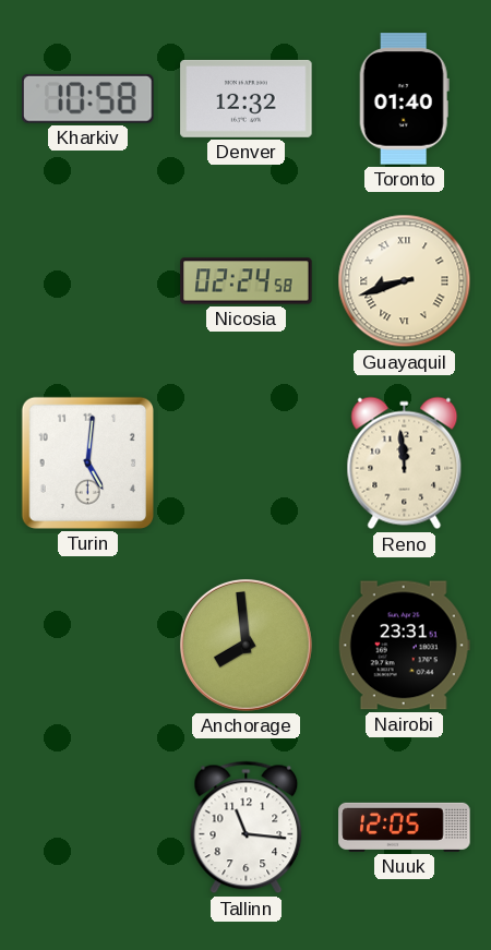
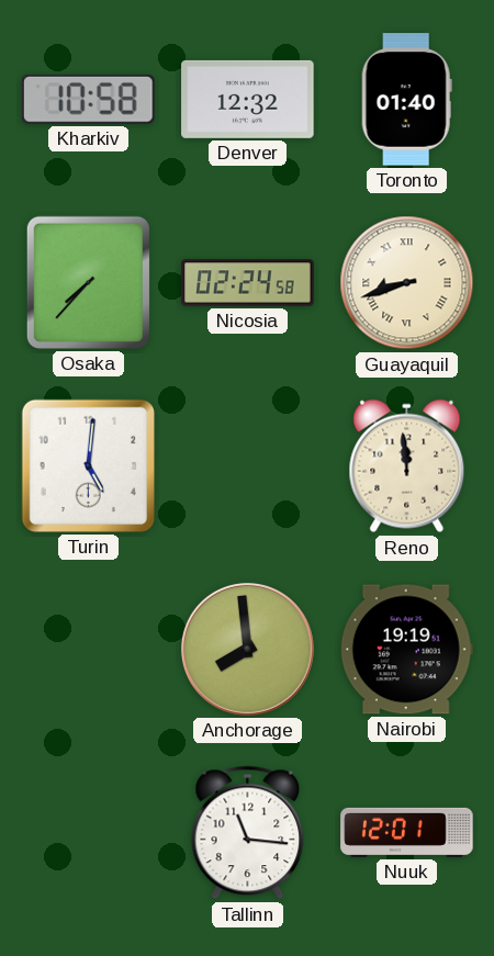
Osaka: none -> 7:37
Nairobi: 23:31 -> 19:19
Nuuk: 12:05 -> 12:01
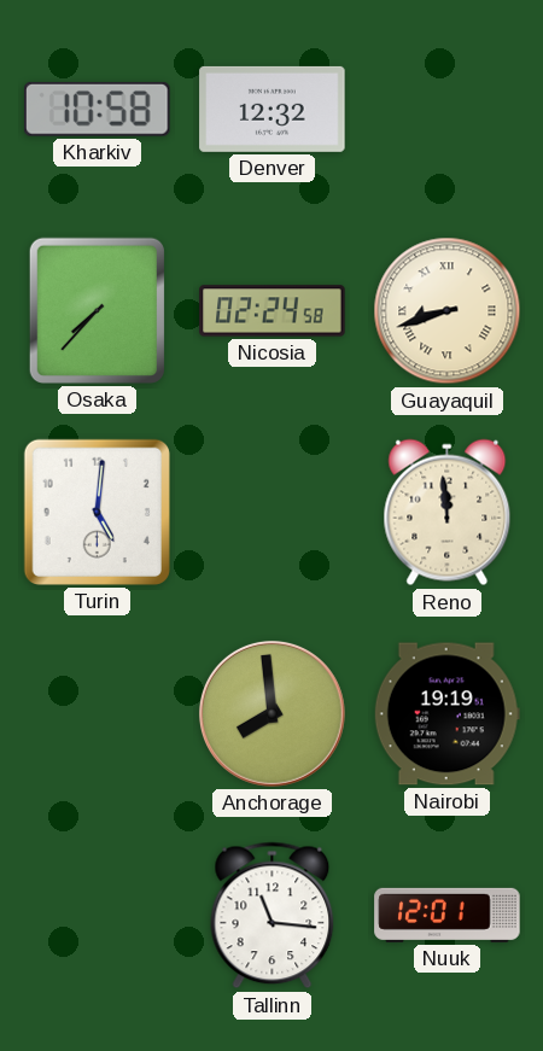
Toronto: 01:40 -> none
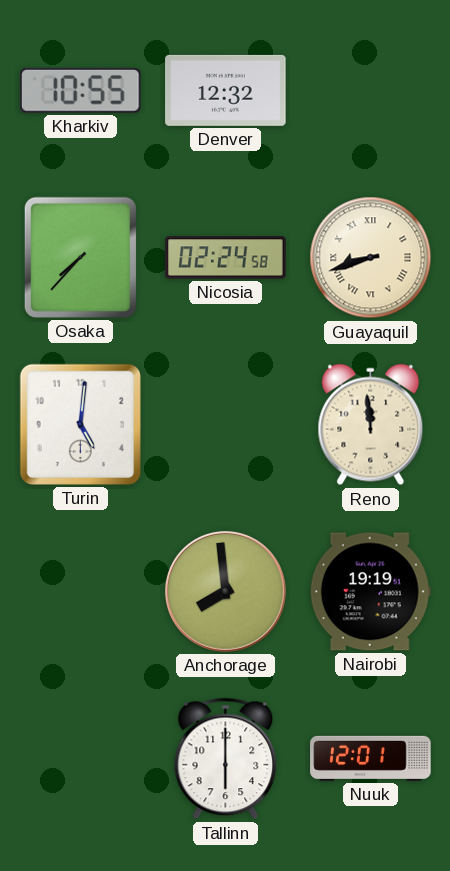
Kharkiv: 10:58 -> 10:55
Tallinn: 11:16 -> 6:00
